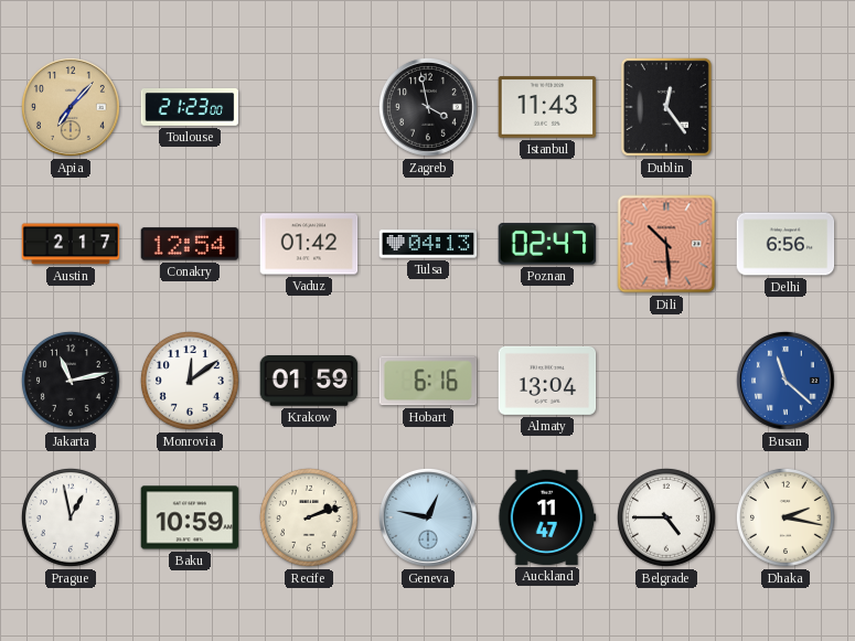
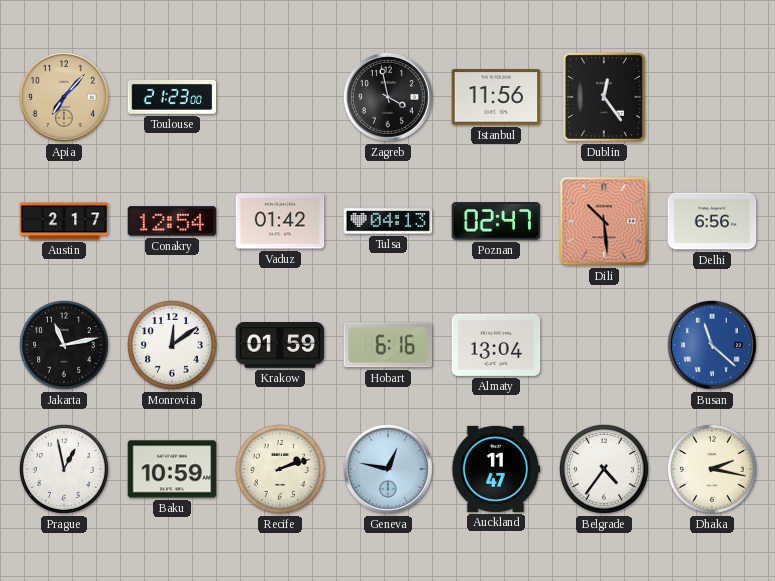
Istanbul: 11:43 -> 11:56
Belgrade: 4:45 -> 4:36
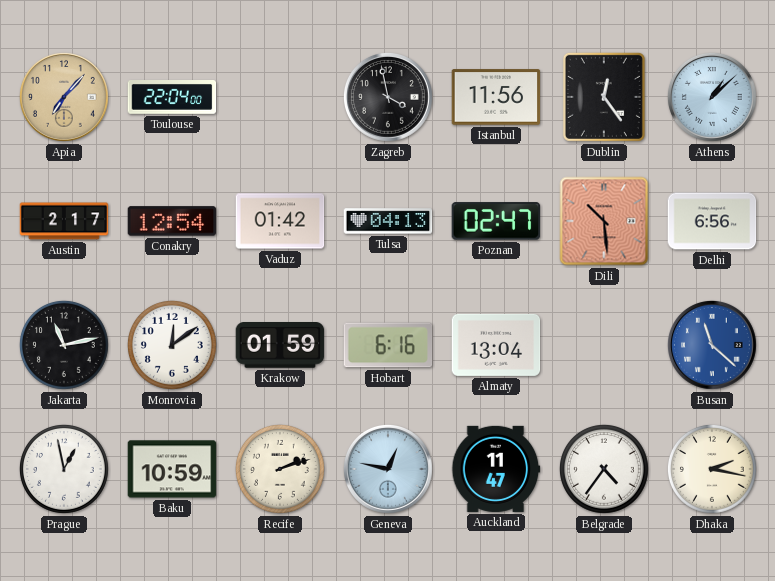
Toulouse: 21:23 -> 22:04
Athens: none -> 1:08
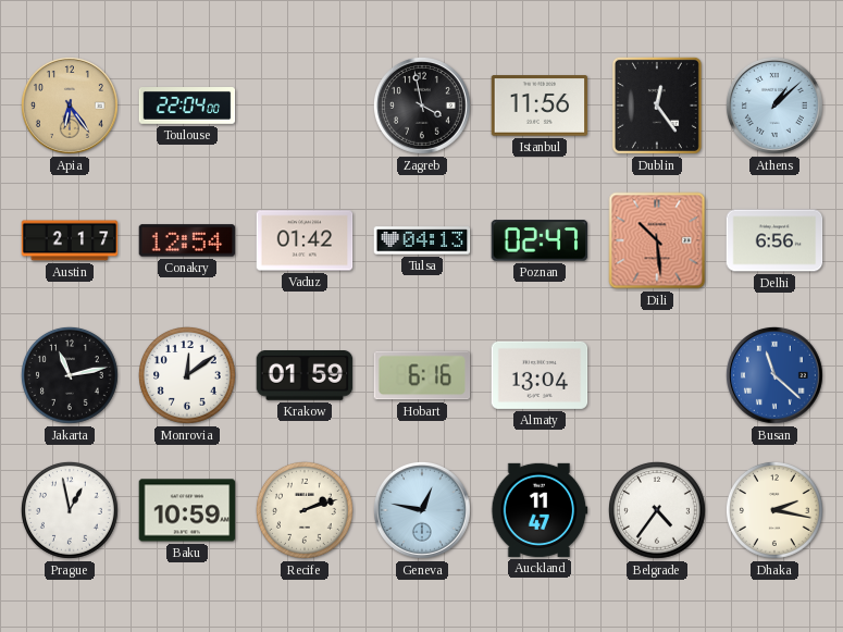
Apia: 7:07 -> 6:24
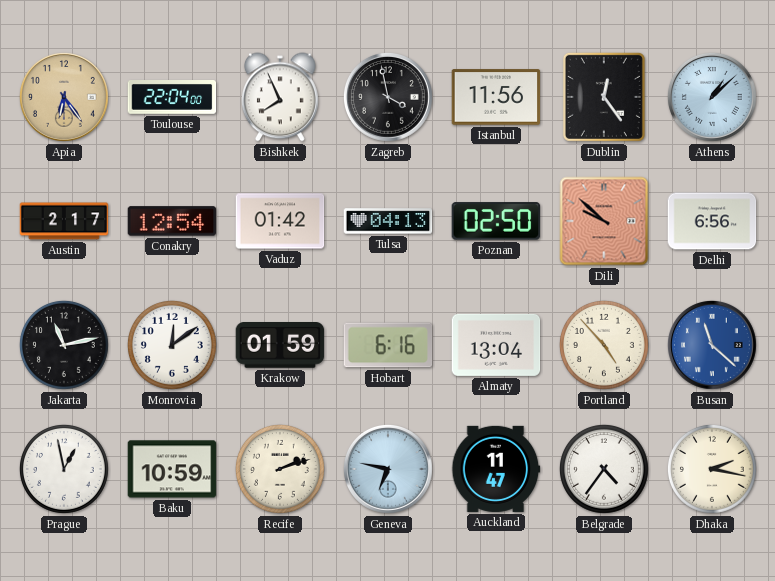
Bishkek: none -> 7:56
Poznan: 02:47 -> 02:50
Dili: 10:29 -> 9:52
Portland: none -> 4:53
Geneva: 12:47 -> 6:47
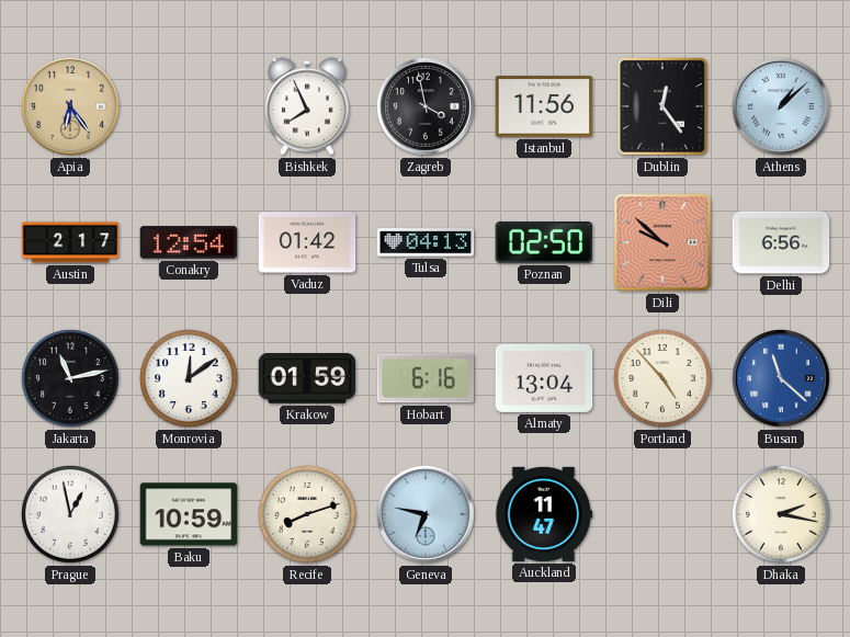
Toulouse: 22:04 -> none
Recife: 2:12 -> 8:12
Belgrade: 4:36 -> none
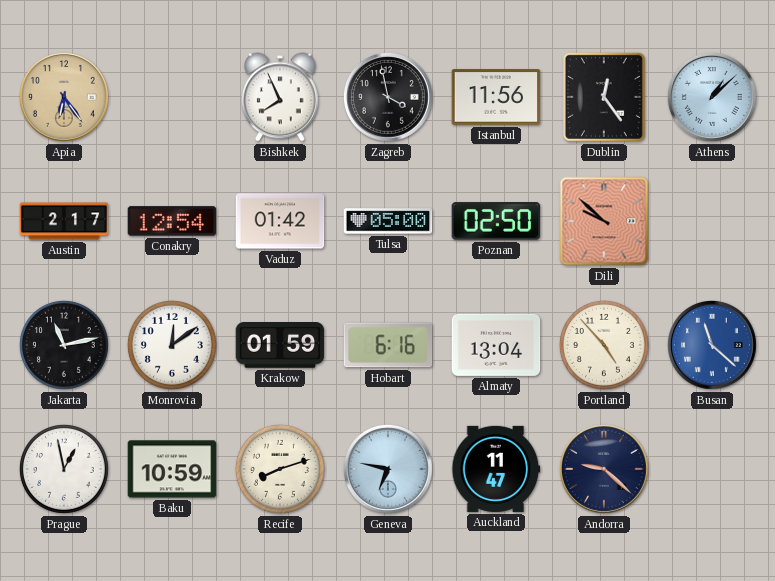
Tulsa: 04:13 -> 05:00
Delhi: 6:56 -> none
Andorra: none -> 9:22
Dhaka: 2:17 -> none
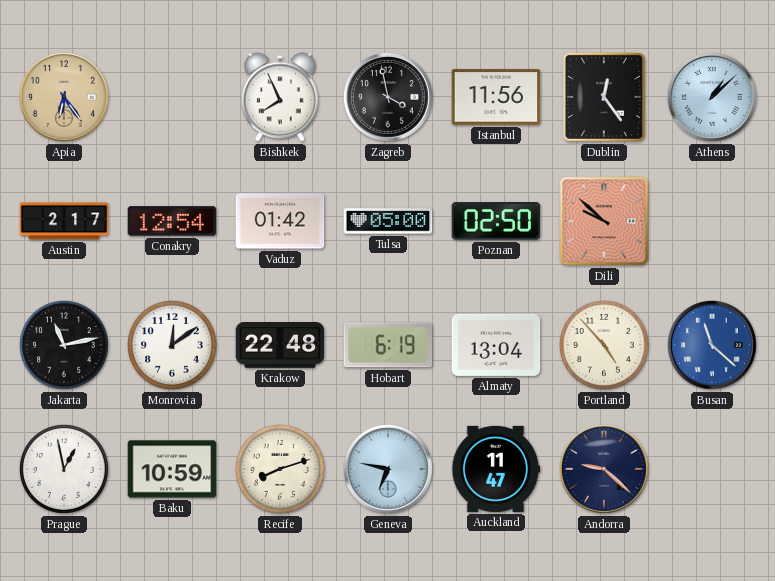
Krakow: 01:59 -> 22:48
Hobart: 6:16 -> 6:19
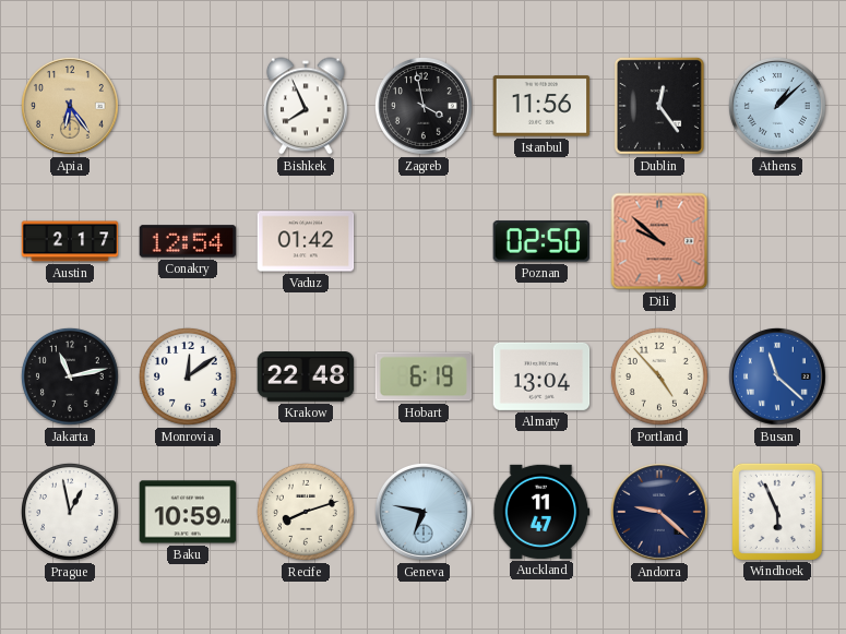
Tulsa: 05:00 -> none
Windhoek: none -> 5:56
